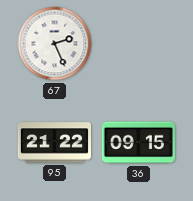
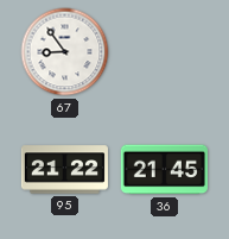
67: 2:26 -> 8:54
36: 09:15 -> 21:45
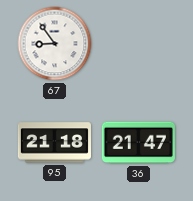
95: 21:22 -> 21:18
36: 21:45 -> 21:47
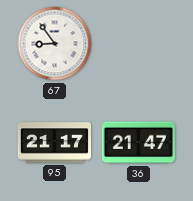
95: 21:18 -> 21:17
